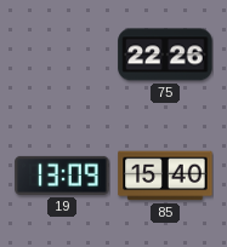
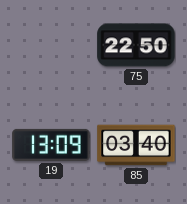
75: 22:26 -> 22:50
85: 15:40 -> 03:40
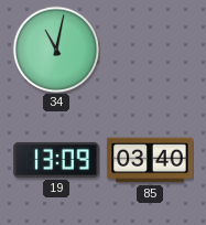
34: none -> 11:02
75: 22:50 -> none
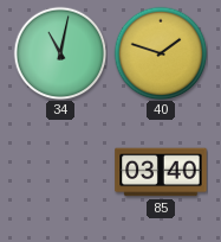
40: none -> 1:48
19: 13:09 -> none
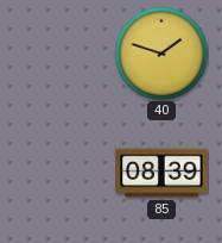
34: 11:02 -> none
85: 03:40 -> 08:39
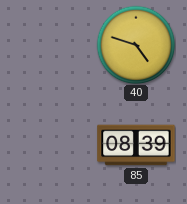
40: 1:48 -> 4:48
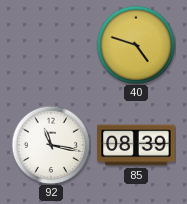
92: none -> 11:17
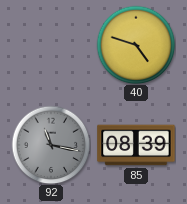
92 dial: white -> grey
